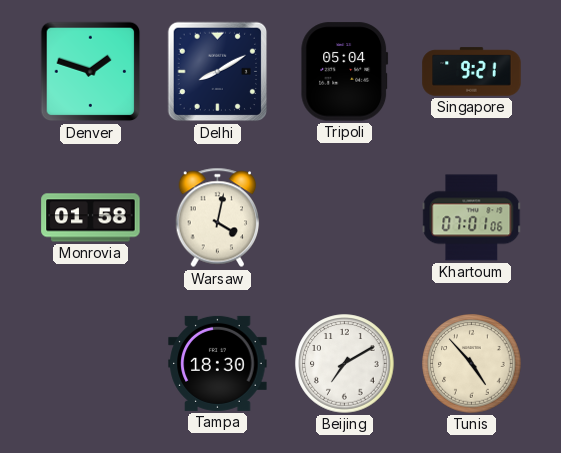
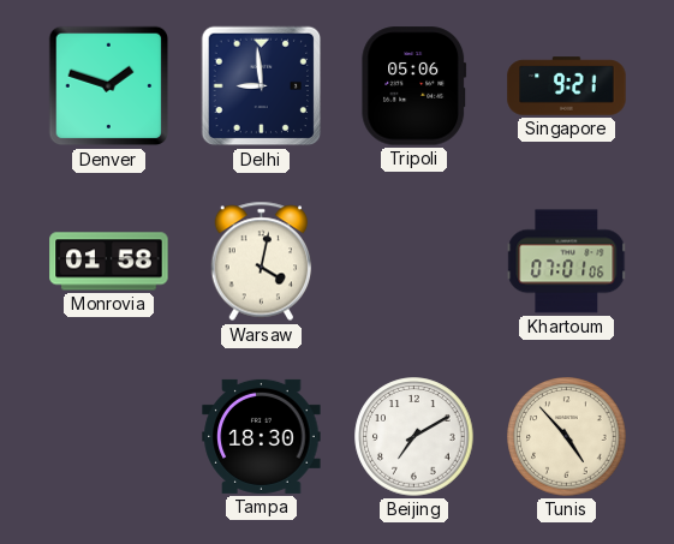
Delhi: 8:10 -> 8:59
Tripoli: 05:04 -> 05:06
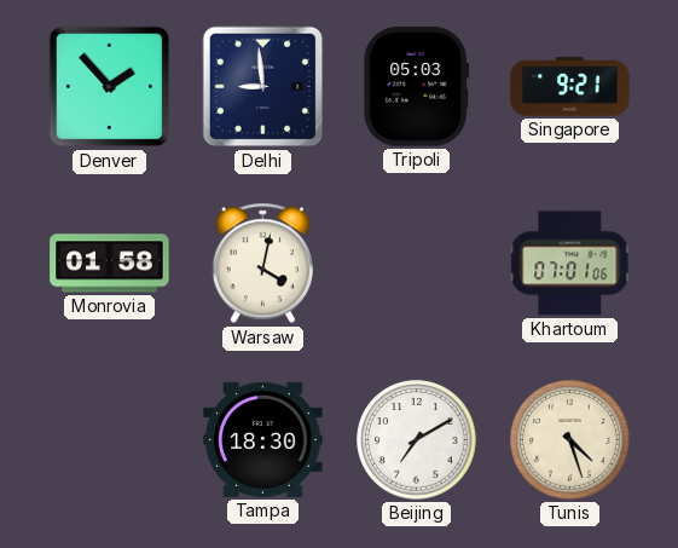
Denver: 1:48 -> 1:53
Tripoli: 05:06 -> 05:03
Tunis: 4:53 -> 4:27
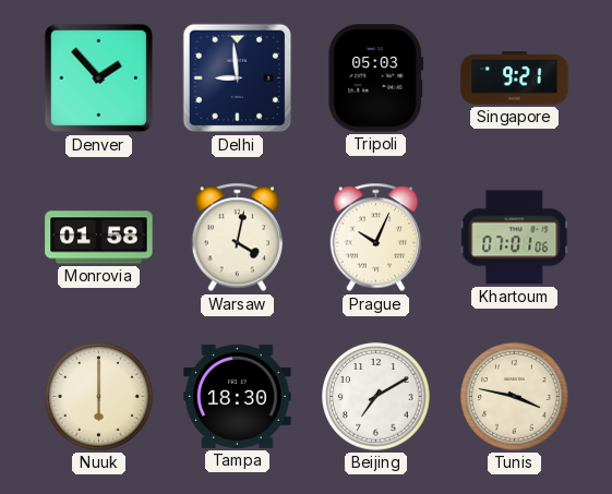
Prague: none -> 10:04
Nuuk: none -> 6:00
Tunis: 4:27 -> 3:47
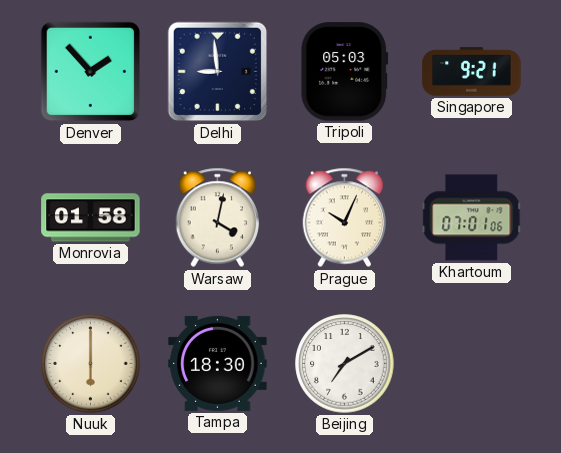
Tunis: 3:47 -> none
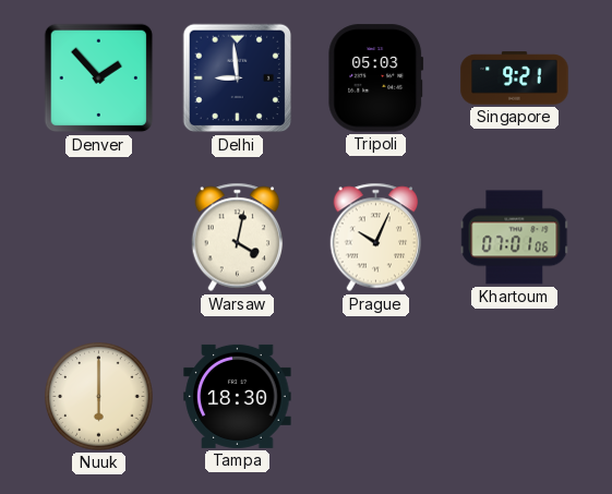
Monrovia: 01:58 -> none
Beijing: 7:10 -> none
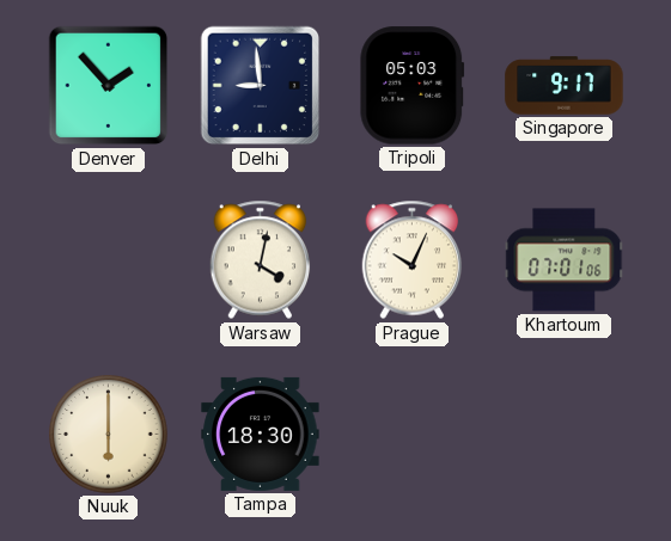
Singapore: 9:21 -> 9:17
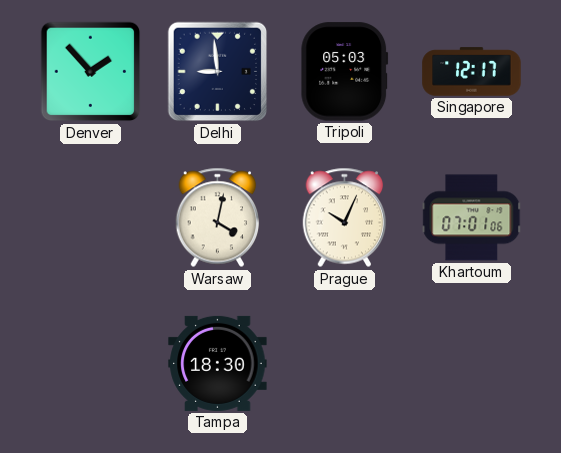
Singapore: 9:17 -> 12:17
Nuuk: 6:00 -> none
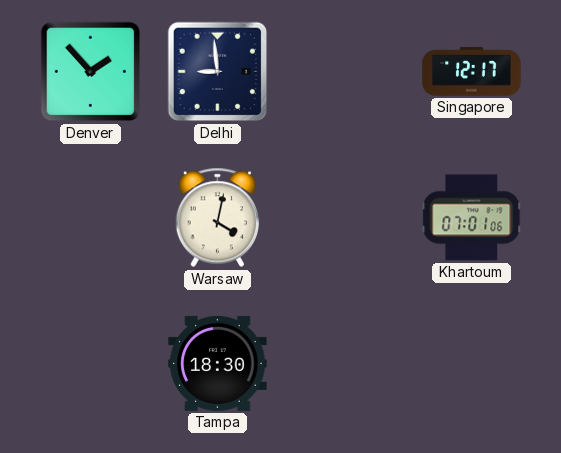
Tripoli: 05:03 -> none
Prague: 10:04 -> none
